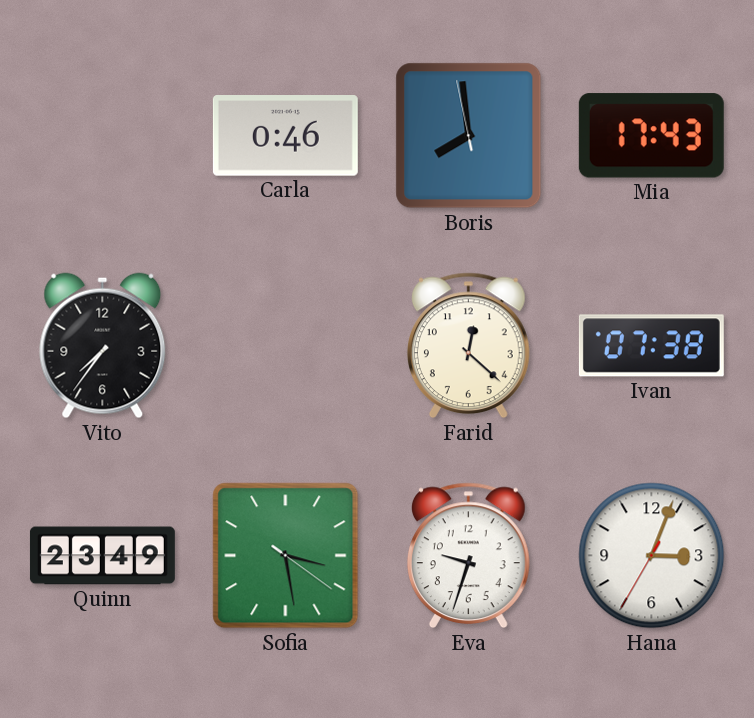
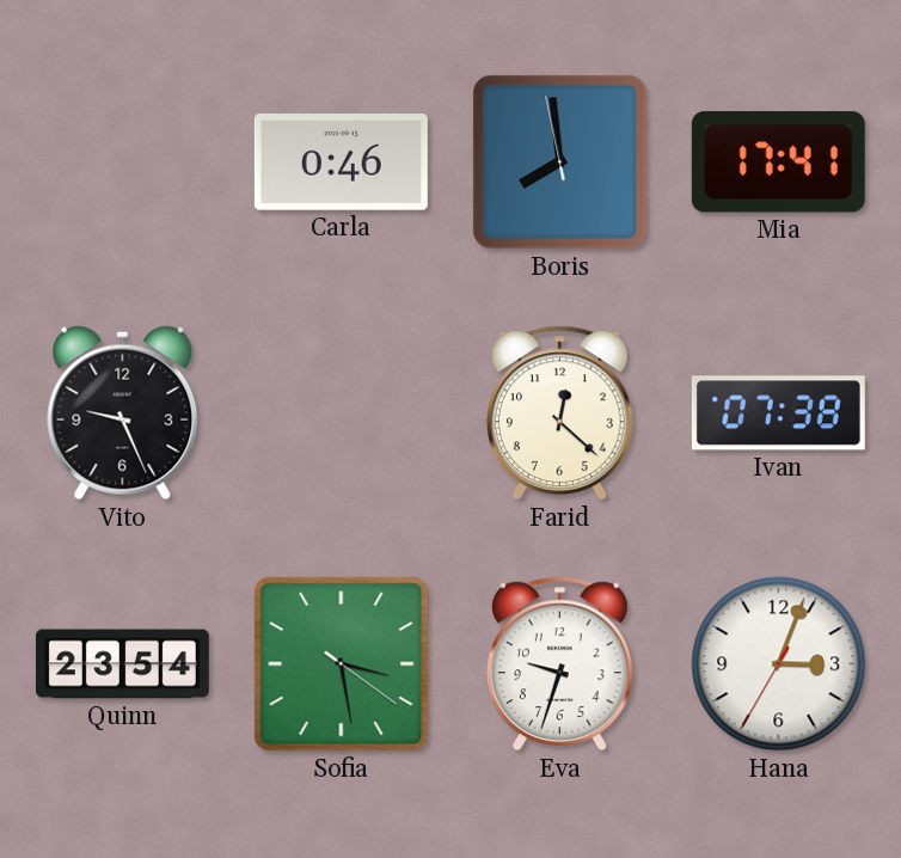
Mia: 17:43 -> 17:41
Vito: 7:36 -> 9:26
Quinn: 23:49 -> 23:54
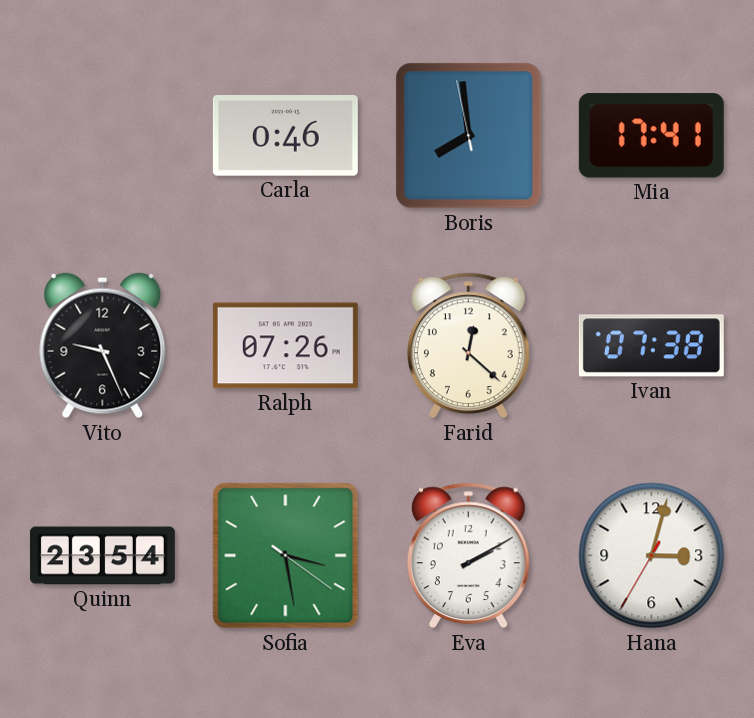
Ralph: none -> 07:26
Eva: 9:33 -> 2:10
Hana: 3:03 -> 3:02
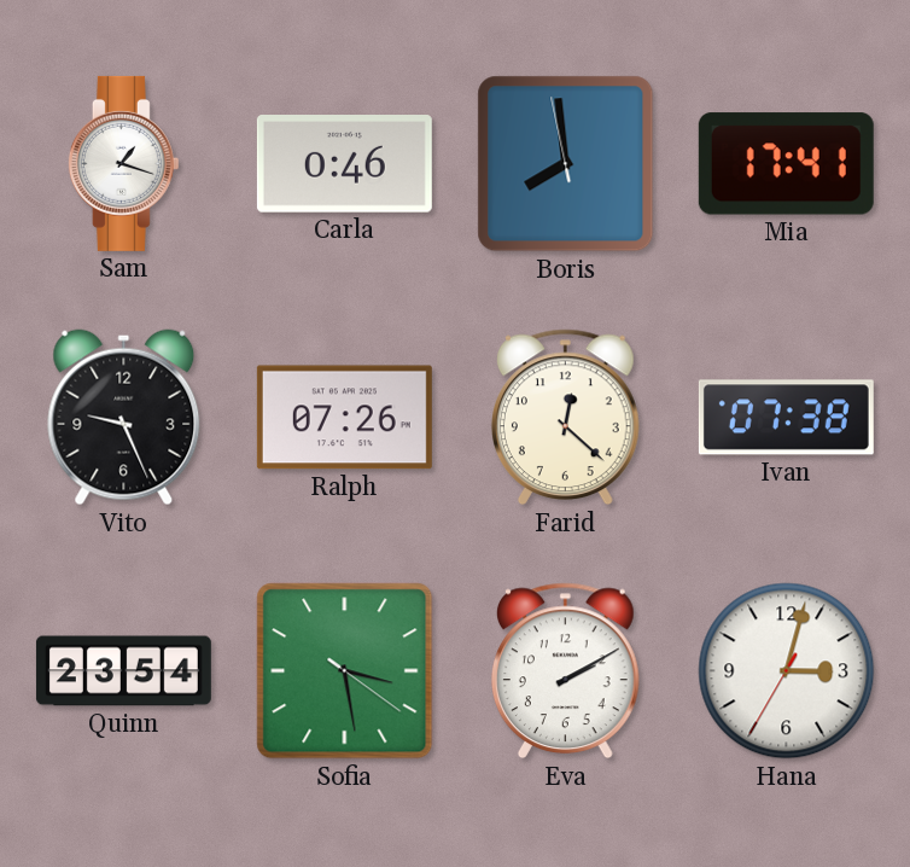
Sam: none -> 1:18
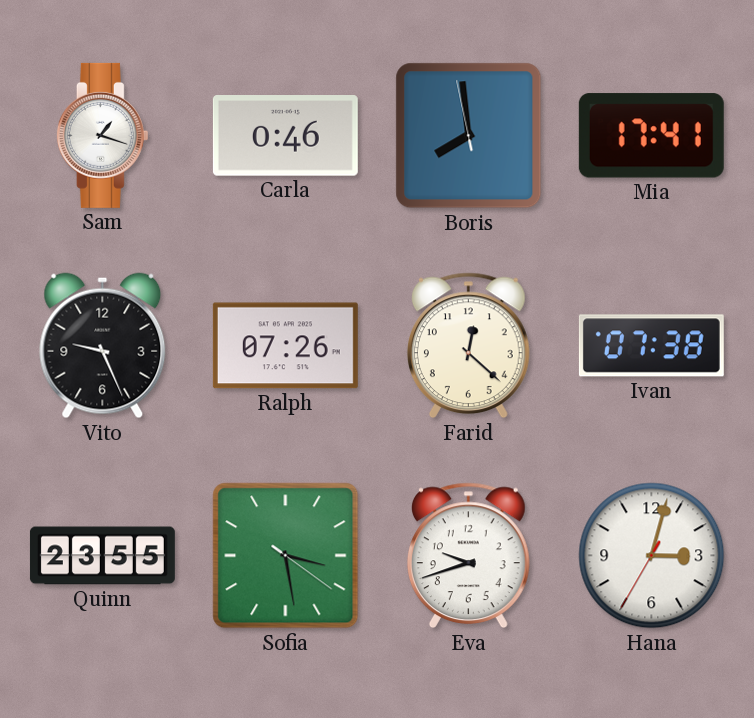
Quinn: 23:54 -> 23:55
Eva: 2:10 -> 9:42
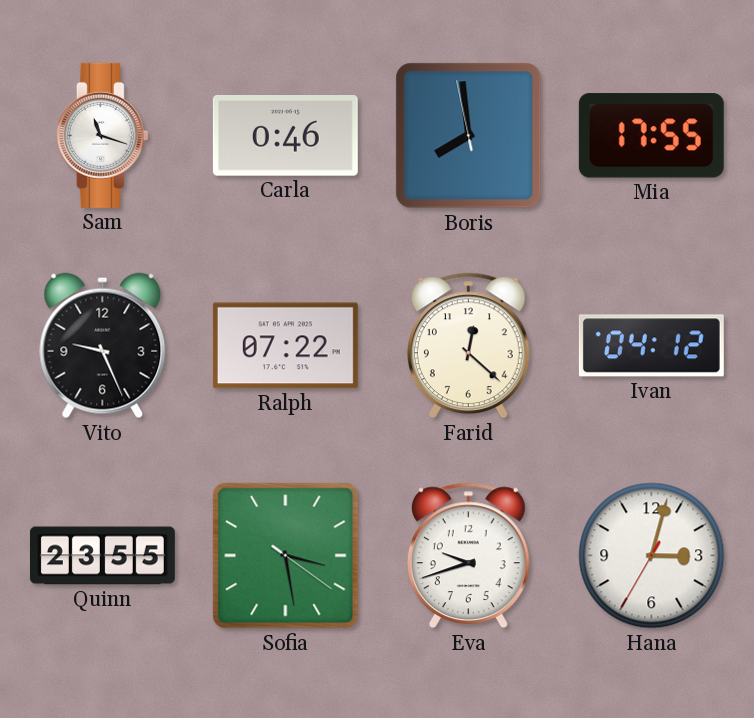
Sam: 1:18 -> 11:18
Mia: 17:41 -> 17:55
Ralph: 07:26 -> 07:22
Ivan: 07:38 -> 04:12
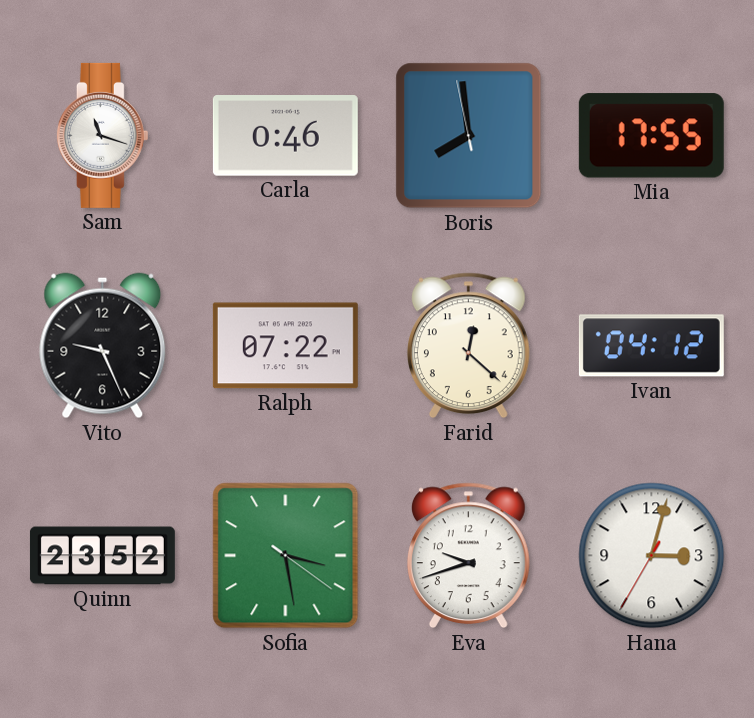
Quinn: 23:55 -> 23:52
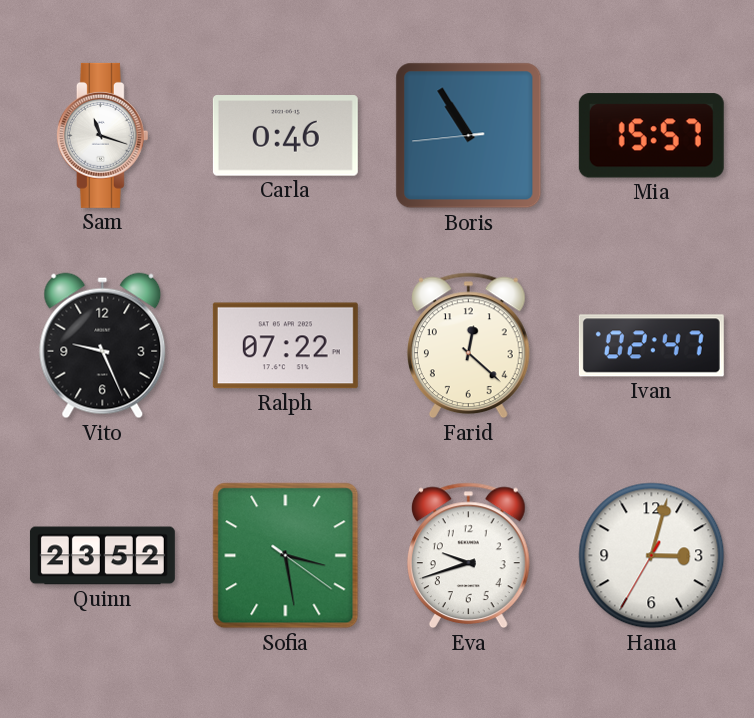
Boris: 7:58 -> 10:54
Mia: 17:55 -> 15:57
Ivan: 04:12 -> 02:47
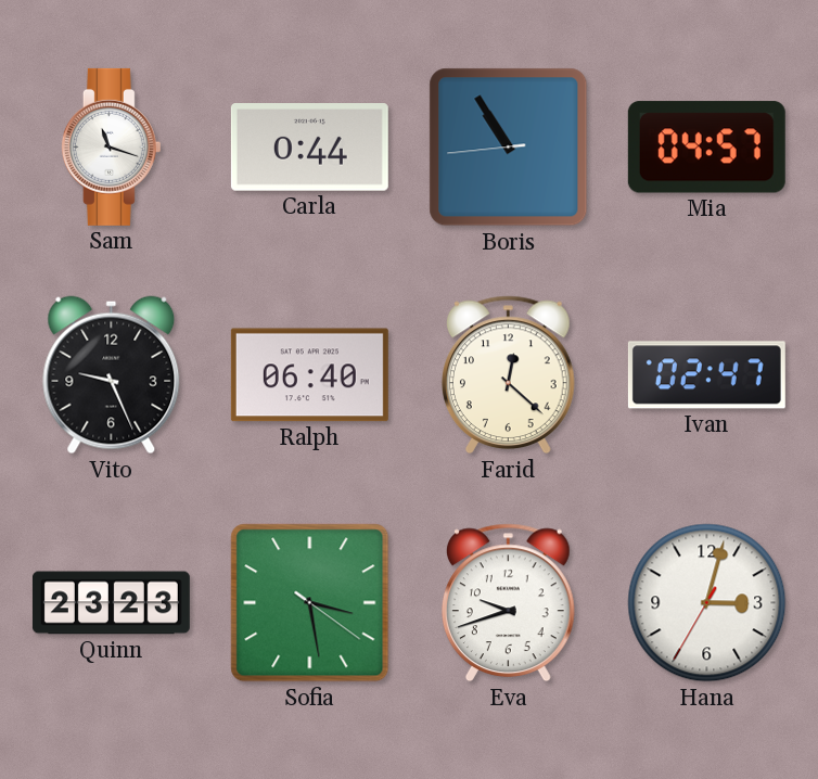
Carla: 0:46 -> 0:44
Mia: 15:57 -> 04:57
Ralph: 07:22 -> 06:40
Quinn: 23:52 -> 23:23
